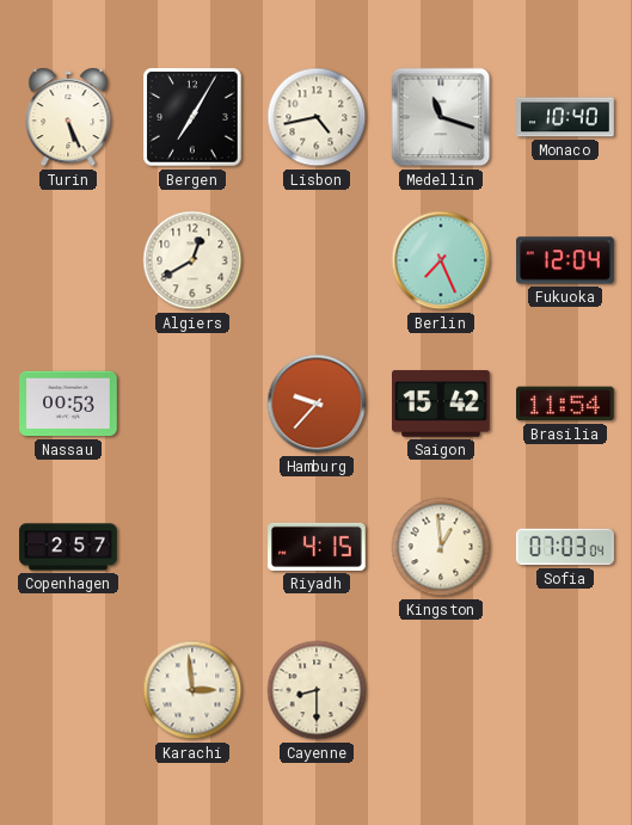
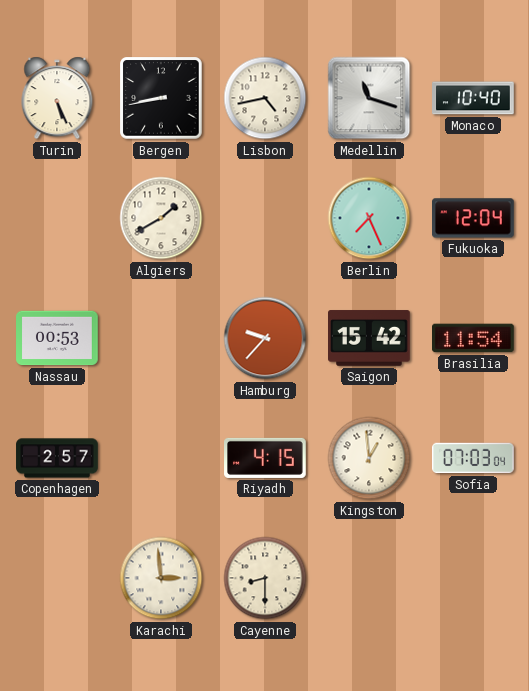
Bergen: 7:05 -> 8:43
Algiers: 12:40 -> 1:40
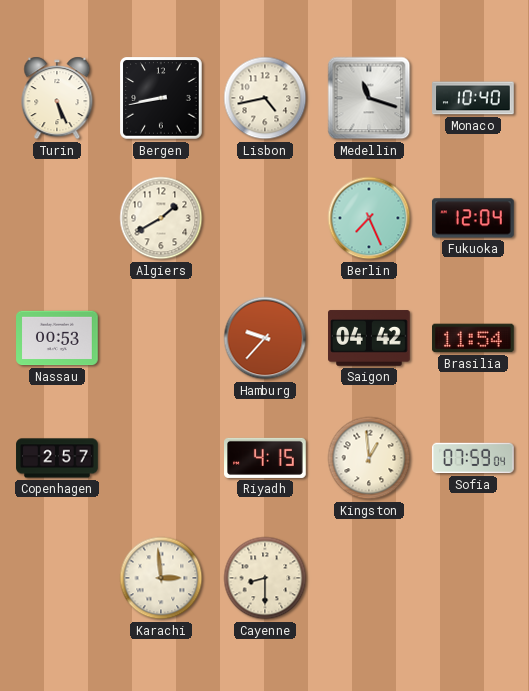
Saigon: 15:42 -> 04:42
Sofia: 07:03 -> 07:59
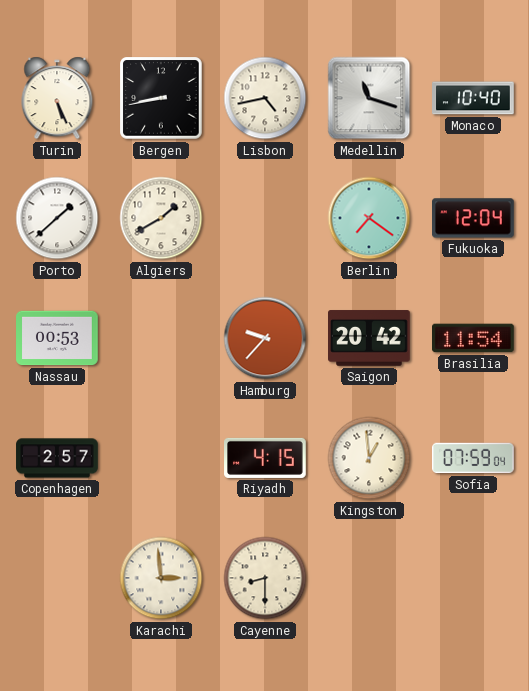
Porto: none -> 1:38
Berlin: 7:26 -> 7:21
Saigon: 04:42 -> 20:42
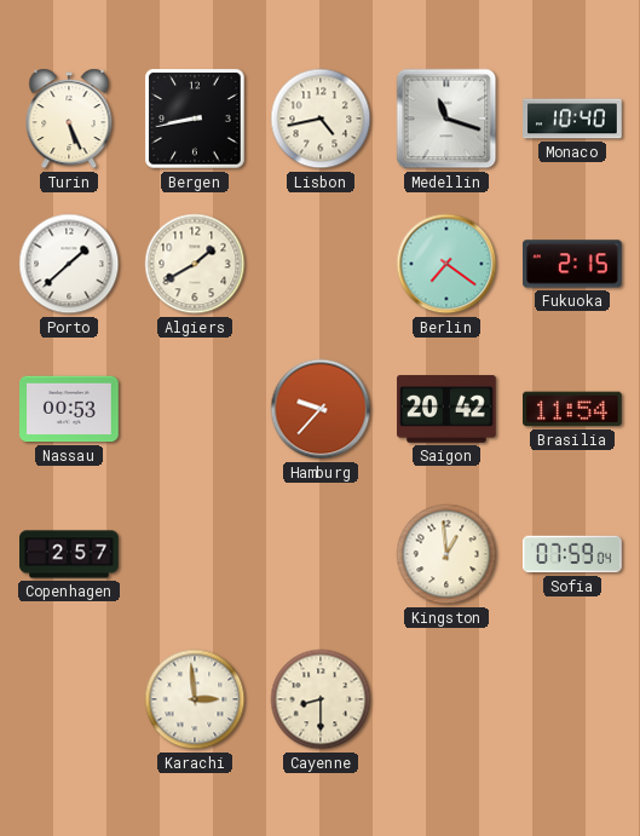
Fukuoka: 12:04 -> 2:15
Riyadh: 4:15 -> none
